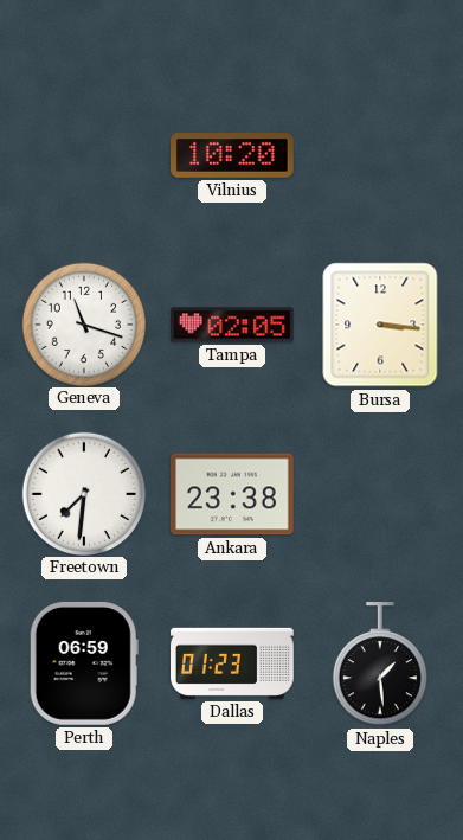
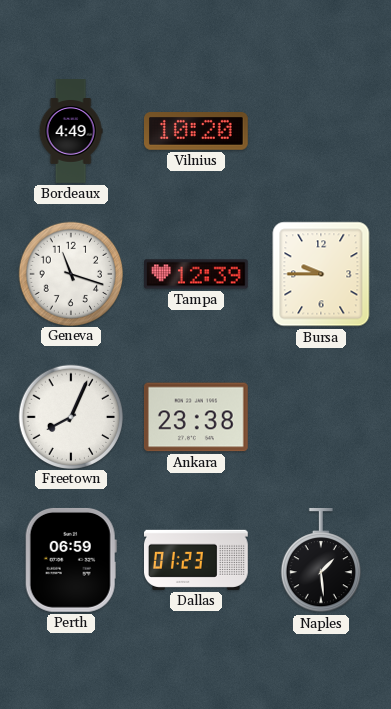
Bordeaux: none -> 4:49
Tampa: 02:05 -> 12:39
Bursa: 3:16 -> 9:45
Freetown: 7:31 -> 8:04
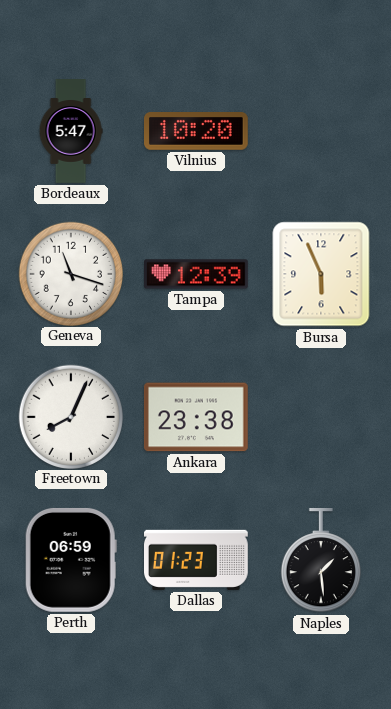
Bordeaux: 4:49 -> 5:47
Bursa: 9:45 -> 5:56
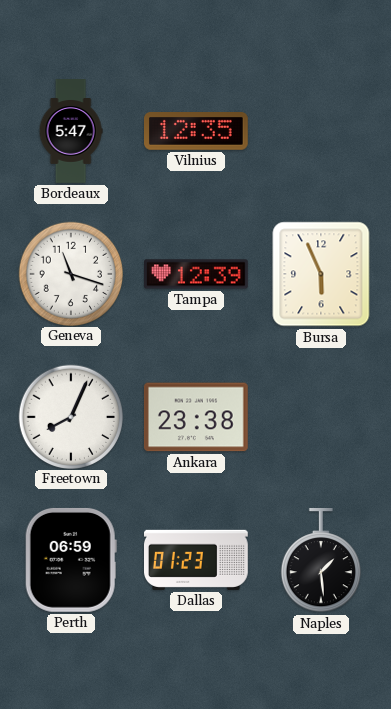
Vilnius: 10:20 -> 12:35
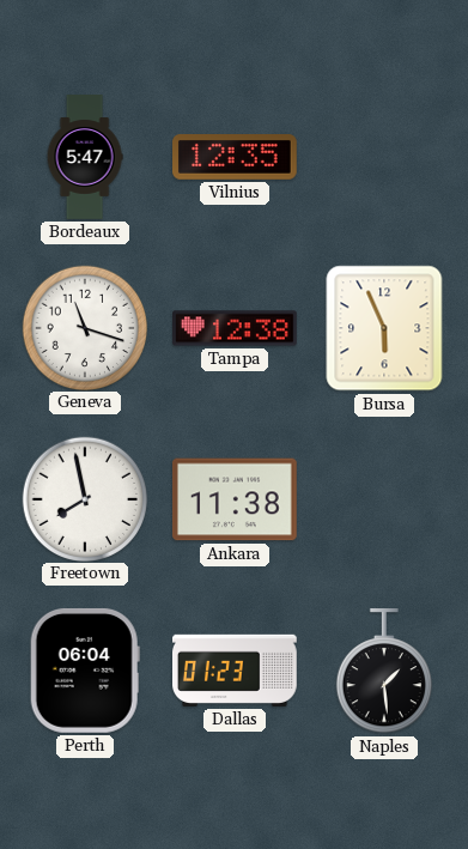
Tampa: 12:39 -> 12:38
Freetown: 8:04 -> 7:58
Ankara: 23:38 -> 11:38
Perth: 06:59 -> 06:04
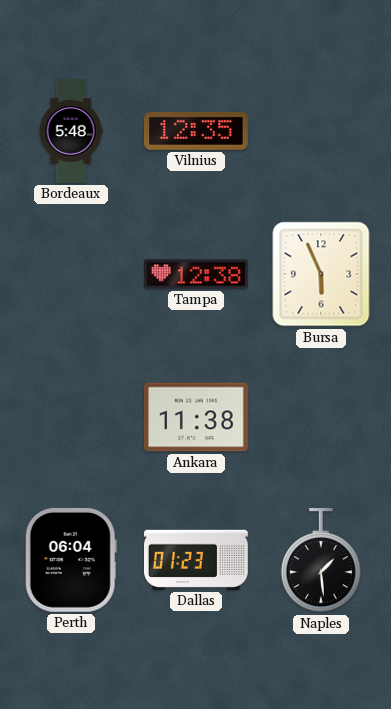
Bordeaux: 5:47 -> 5:48
Geneva: 11:18 -> none
Freetown: 7:58 -> none
